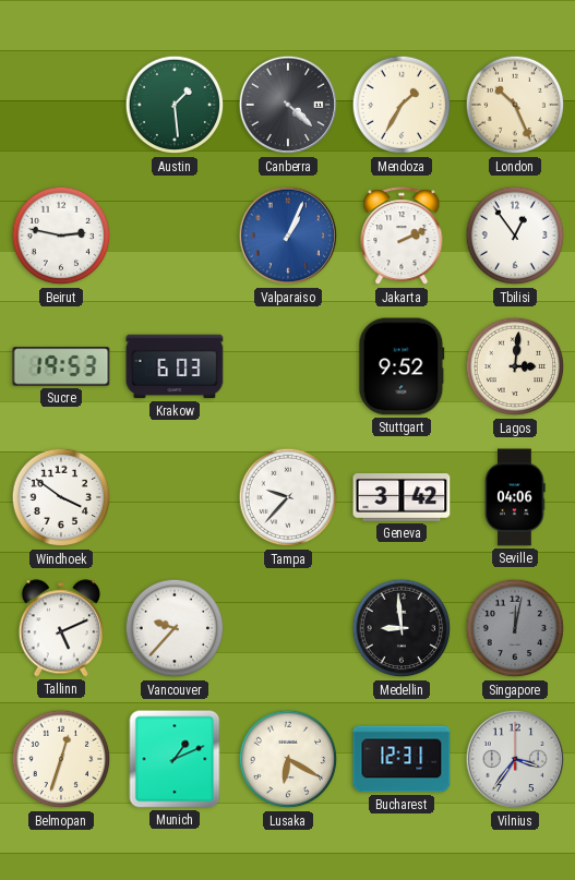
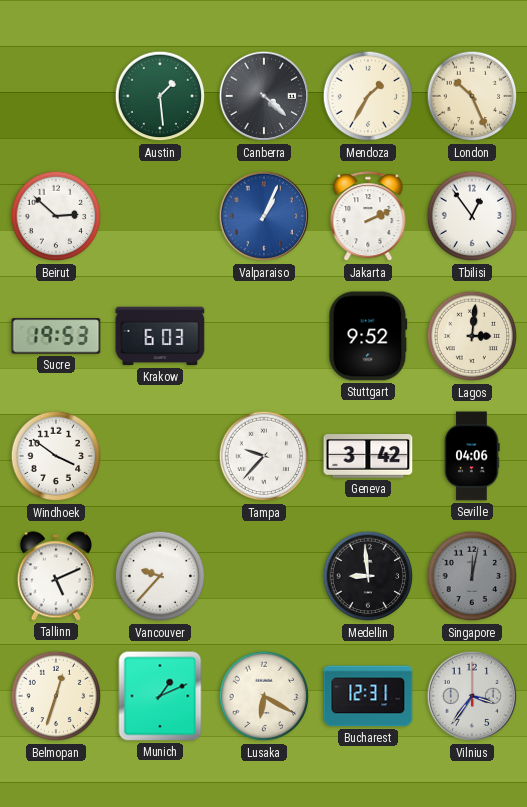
Beirut: 2:47 -> 2:52
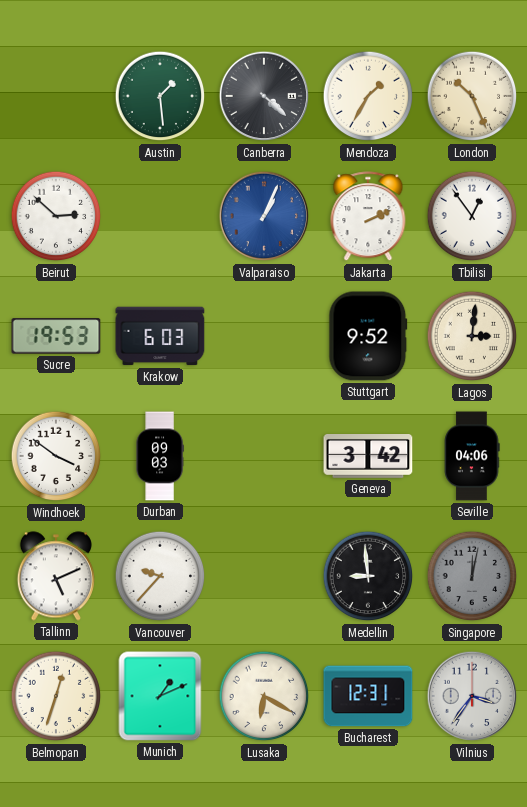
Durban: none -> 09:03
Tampa: 9:37 -> none
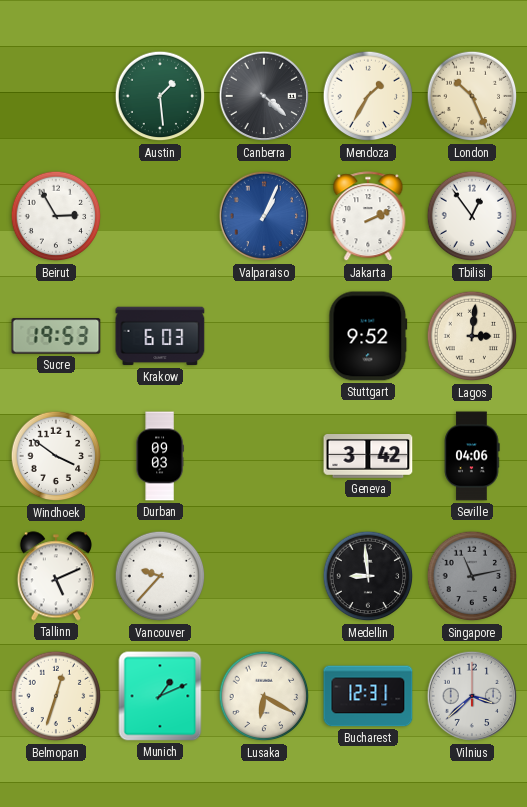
Beirut: 2:52 -> 2:55
Singapore: 12:02 -> 11:13
Vilnius: 3:36 -> 3:38
